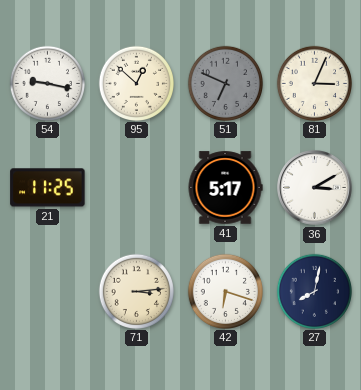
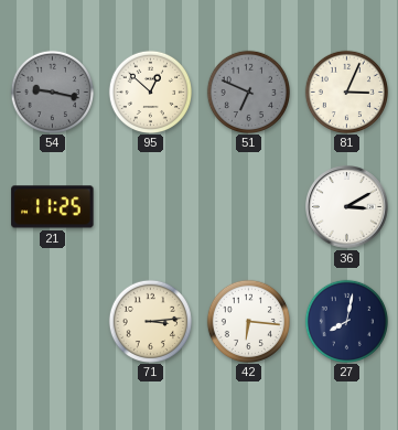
54 dial: white -> grey
41: 5:17 -> none
42: 6:18 -> 6:16
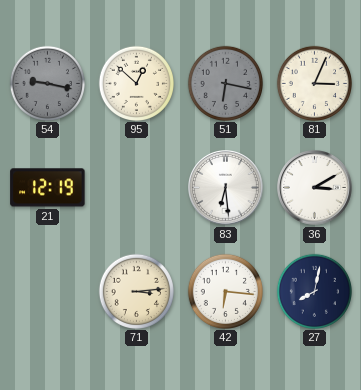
51: 6:49 -> 6:17
21: 11:25 -> 12:19
83: none -> 6:29
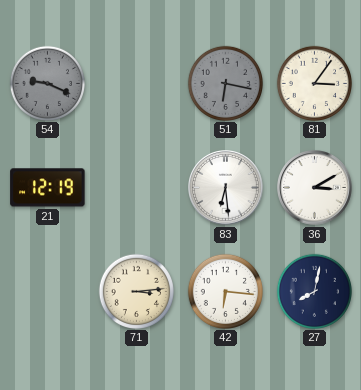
54: 9:17 -> 9:19
95: 12:52 -> none
81: 3:04 -> 3:06
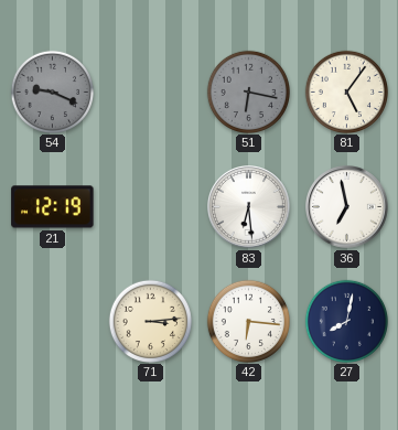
81: 3:06 -> 5:06
36: 3:10 -> 6:58
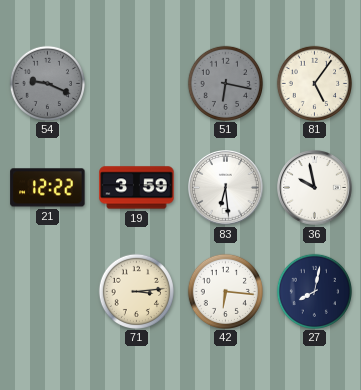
21: 12:19 -> 12:22
19: none -> 3:59
36: 6:58 -> 9:58
